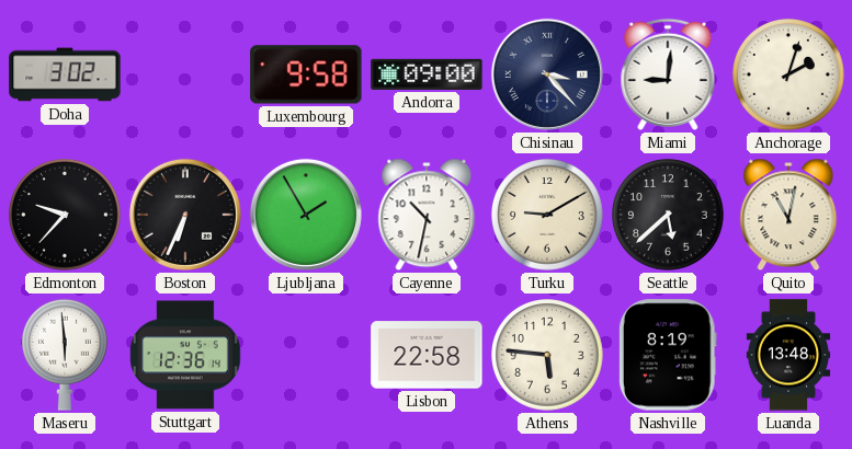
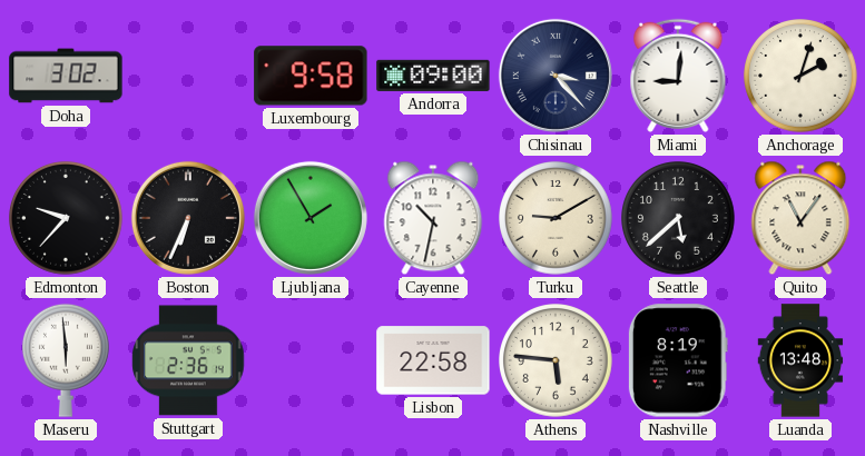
Quito: 11:02 -> 11:06
Stuttgart: 12:36 -> 2:36
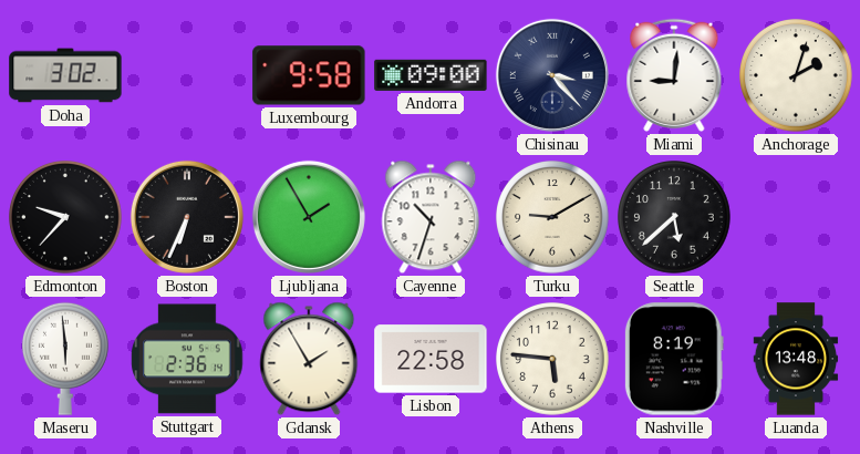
Cayenne: 10:32 -> 10:33
Quito: 11:06 -> none
Gdansk: none -> 1:55
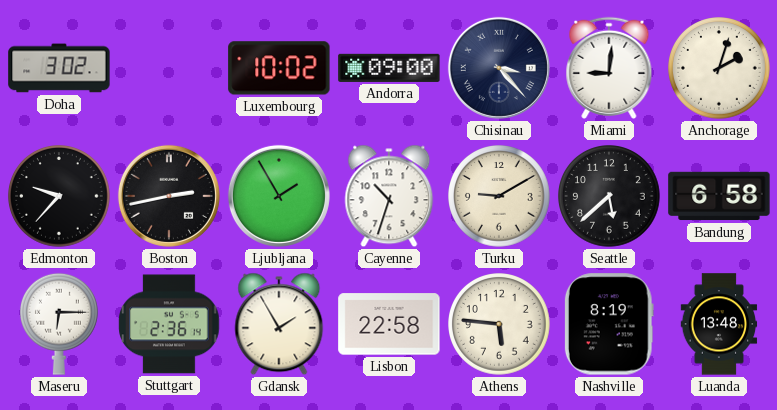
Luxembourg: 9:58 -> 10:02
Boston: 6:34 -> 2:43
Bandung: none -> 6:58
Maseru: 5:59 -> 6:15
